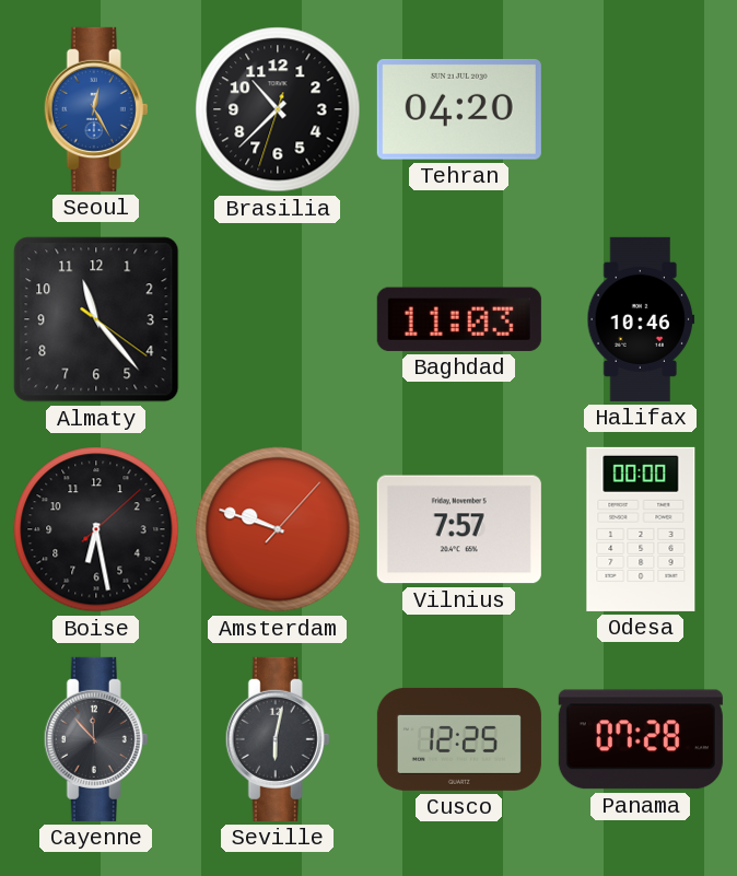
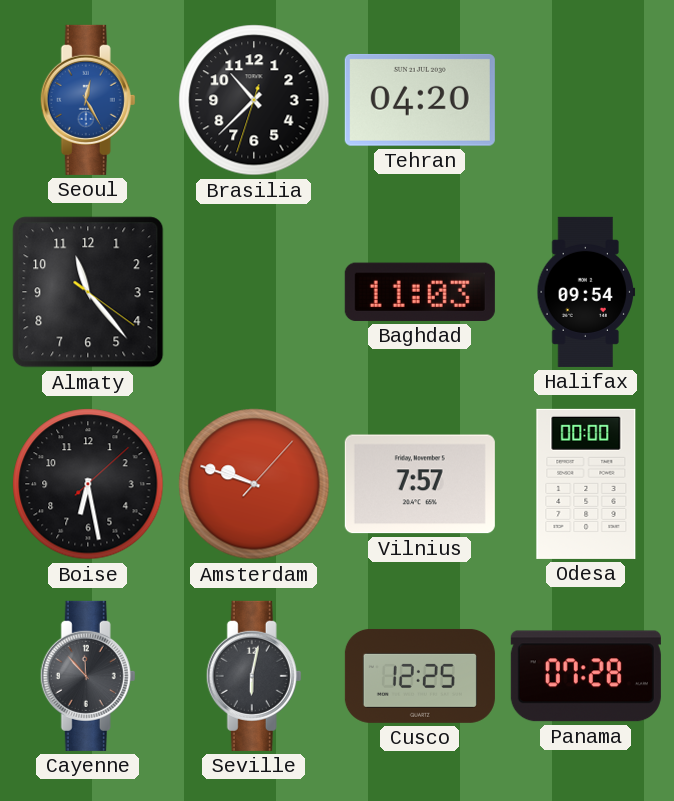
Halifax: 10:46 -> 09:54
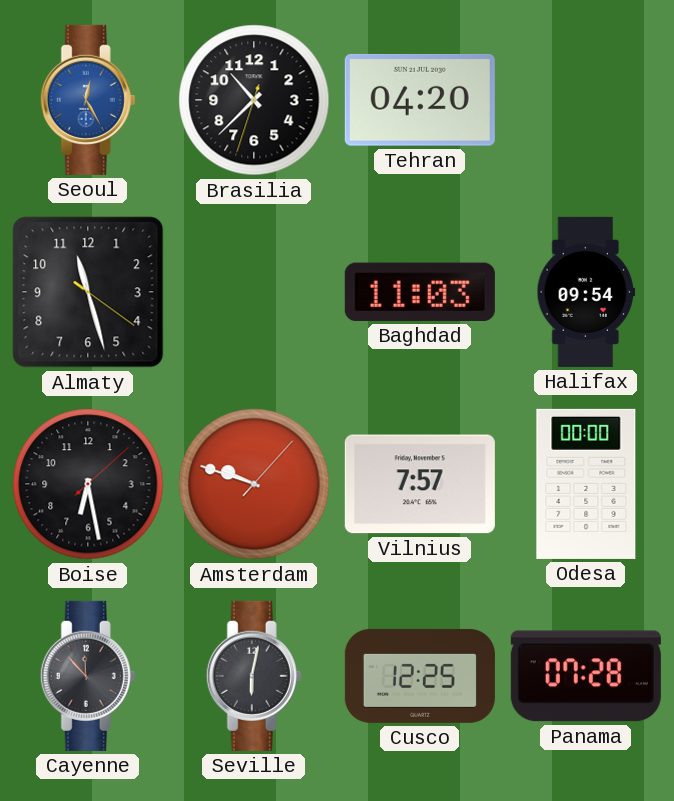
Almaty: 11:23 -> 11:27
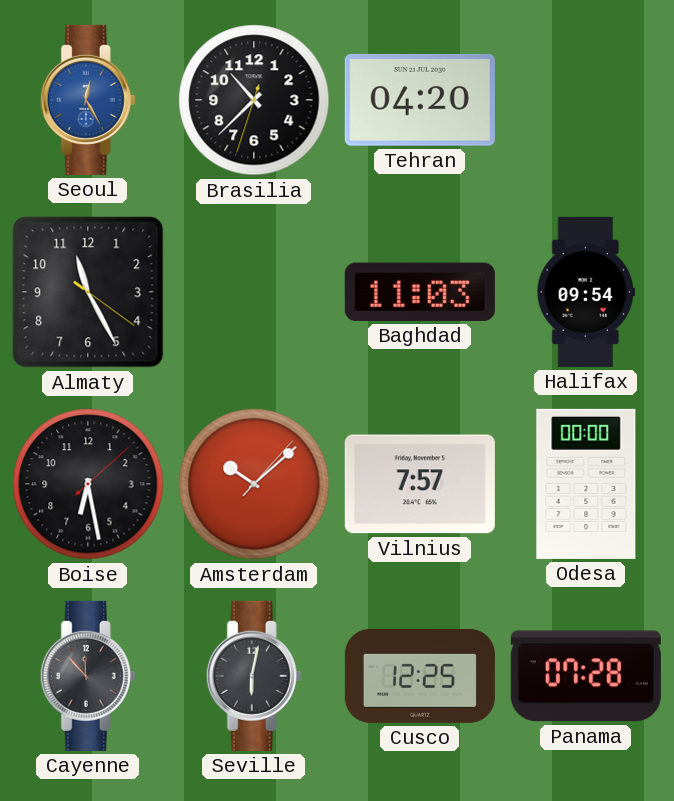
Almaty: 11:27 -> 11:25
Amsterdam: 9:48 -> 10:08
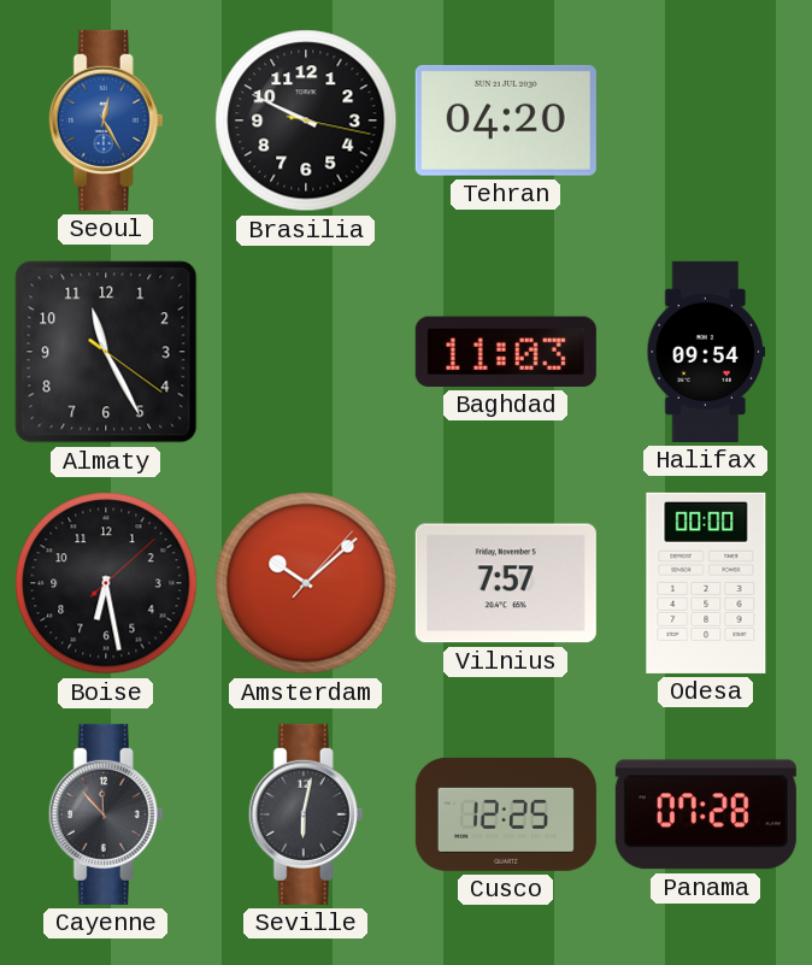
Brasilia: 10:37 -> 9:49
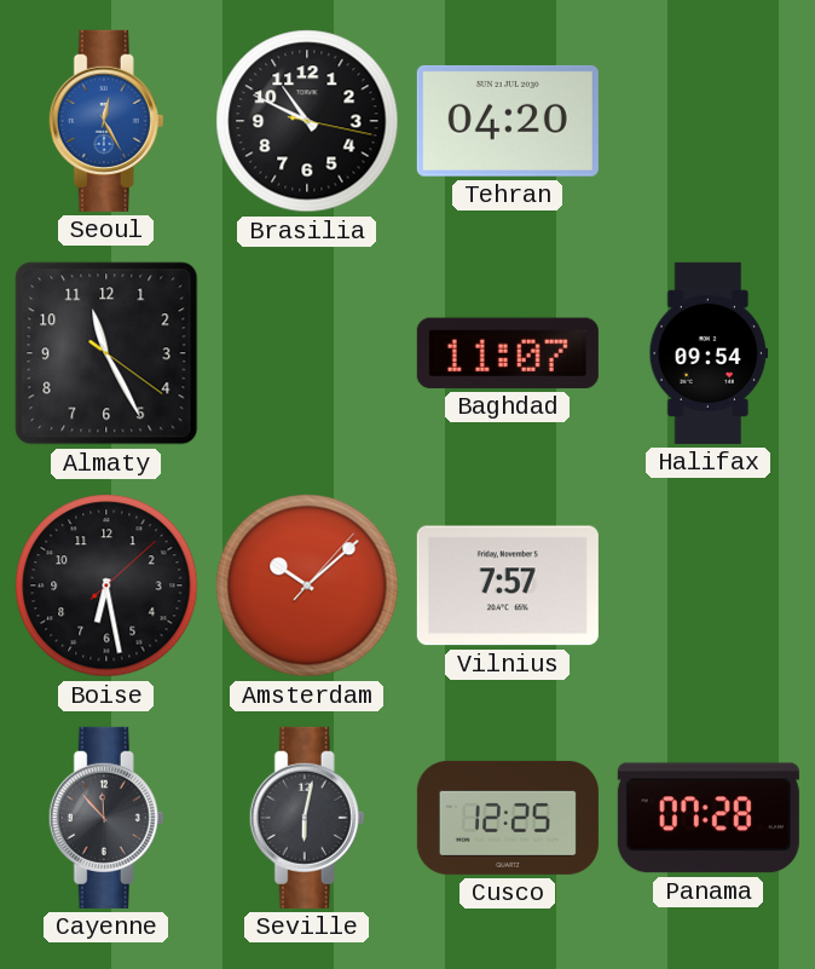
Brasilia: 9:49 -> 10:49
Baghdad: 11:03 -> 11:07
Odesa: 00:00 -> none
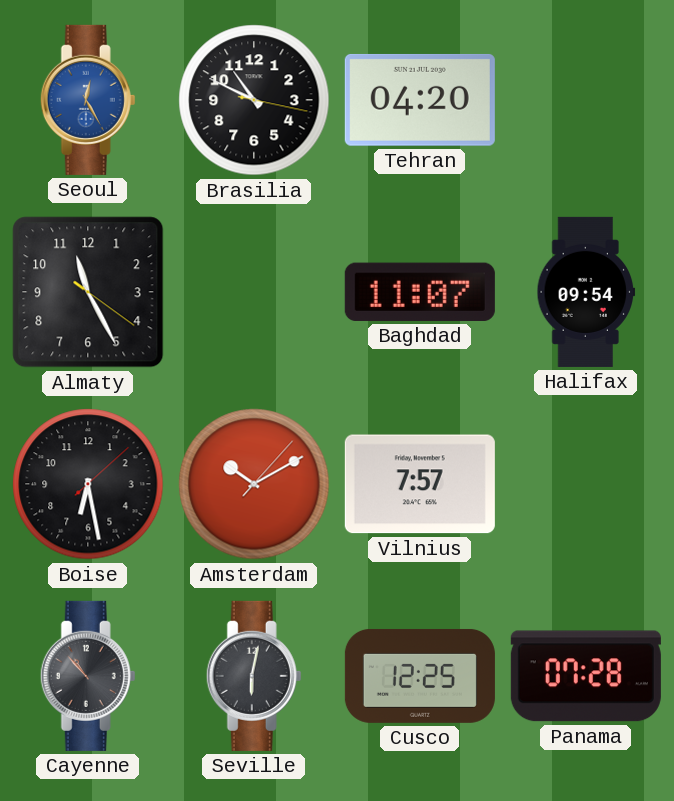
Amsterdam: 10:08 -> 10:10
Cayenne: 11:53 -> 10:53
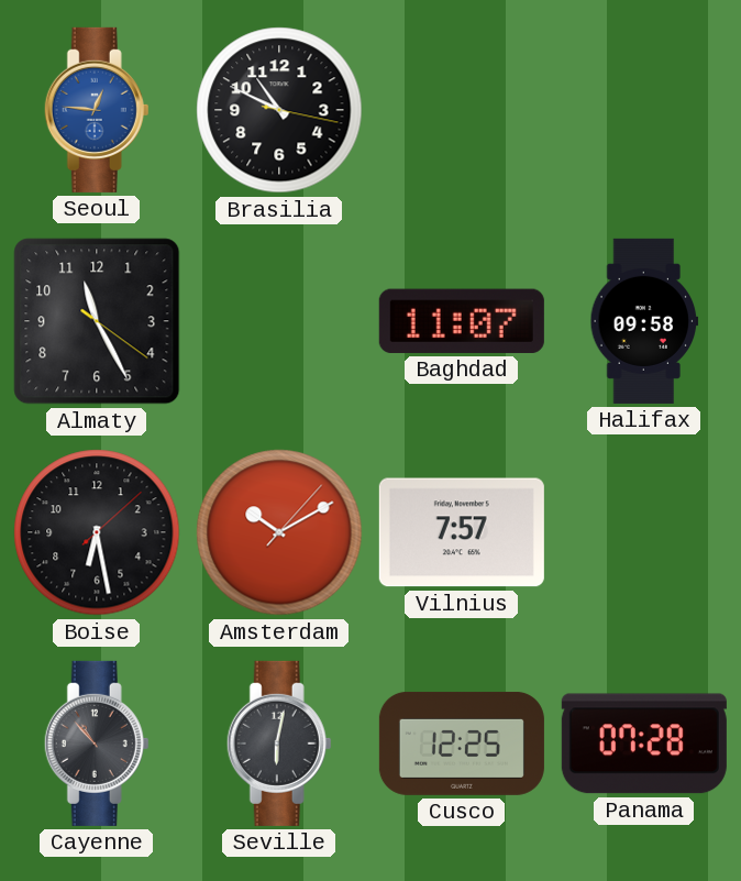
Seoul: 12:25 -> 12:46
Tehran: 04:20 -> none
Halifax: 09:54 -> 09:58
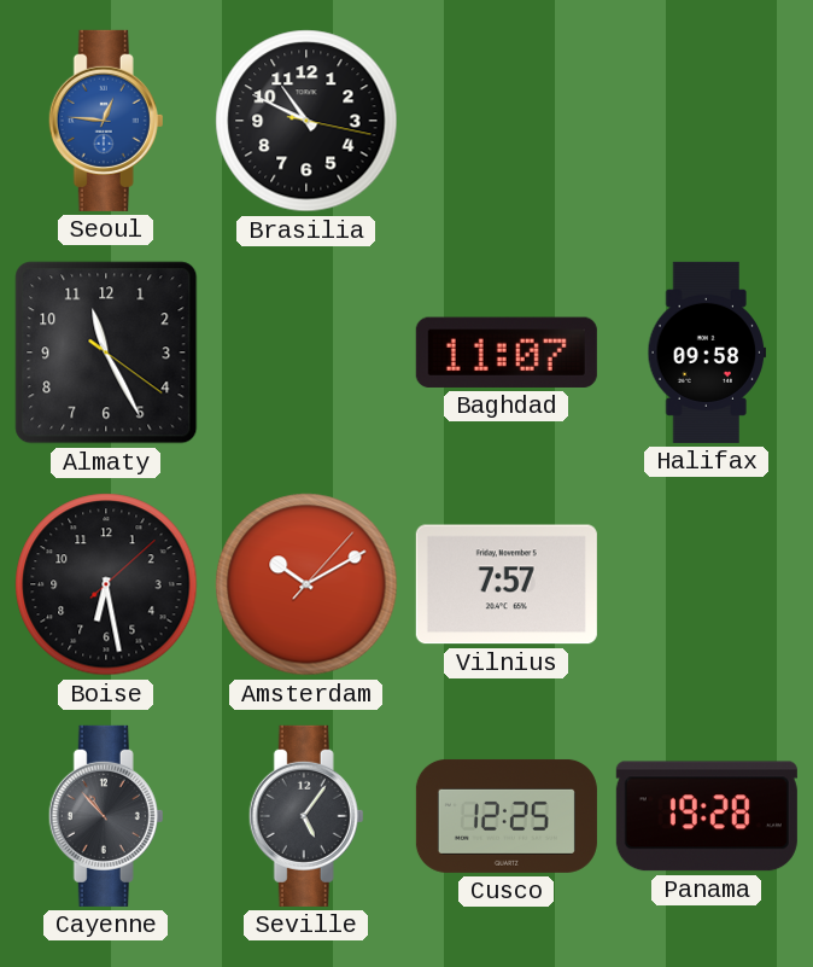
Seville: 6:02 -> 5:06
Panama: 07:28 -> 19:28
